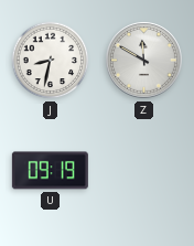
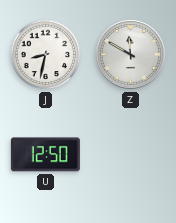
U: 09:19 -> 12:50
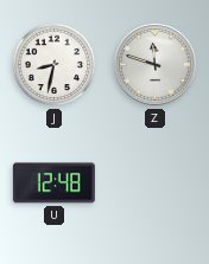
Z: 11:50 -> 11:48
U: 12:50 -> 12:48
